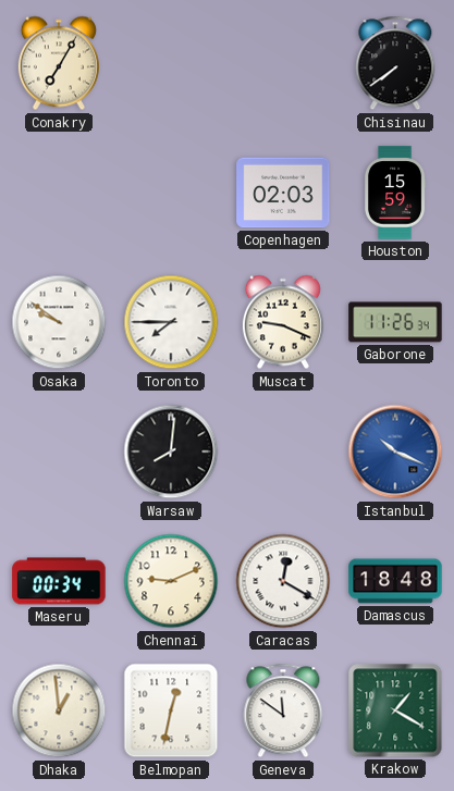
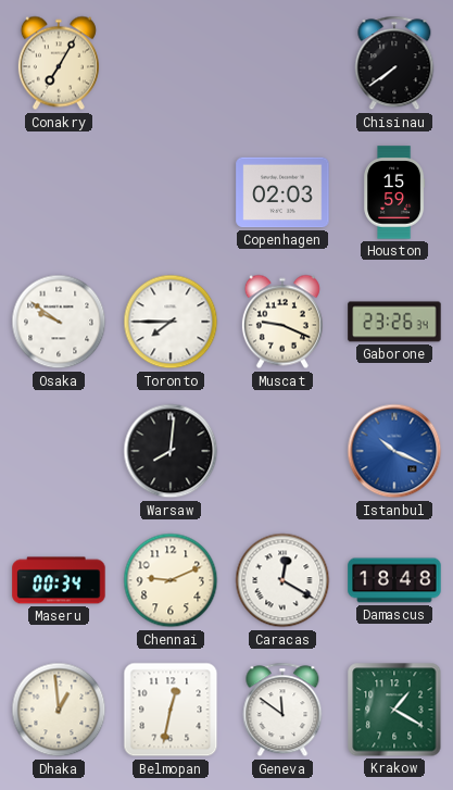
Gaborone: 11:26 -> 23:26
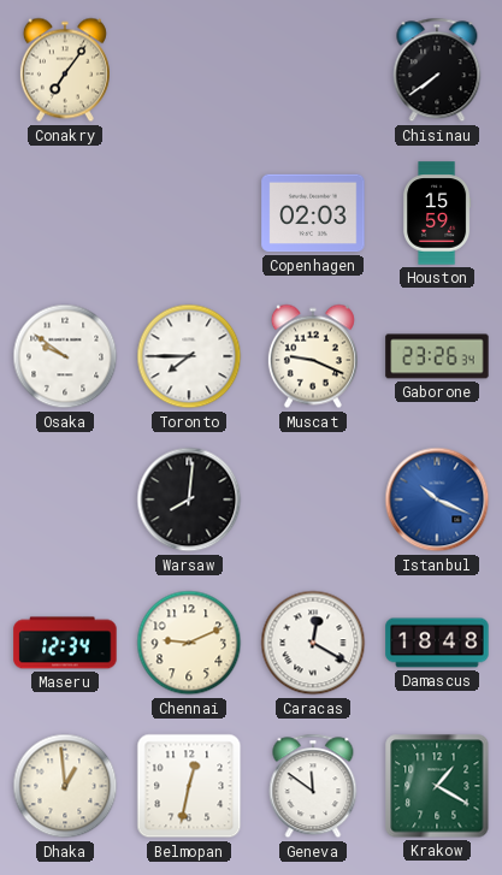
Conakry: 7:05 -> 7:06
Maseru: 00:34 -> 12:34
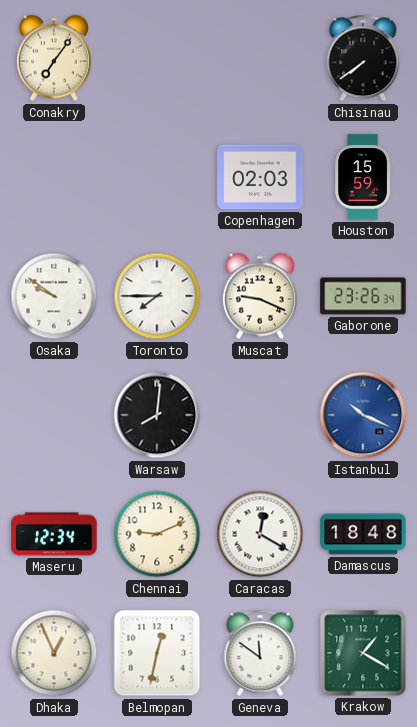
Dhaka: 12:59 -> 12:56
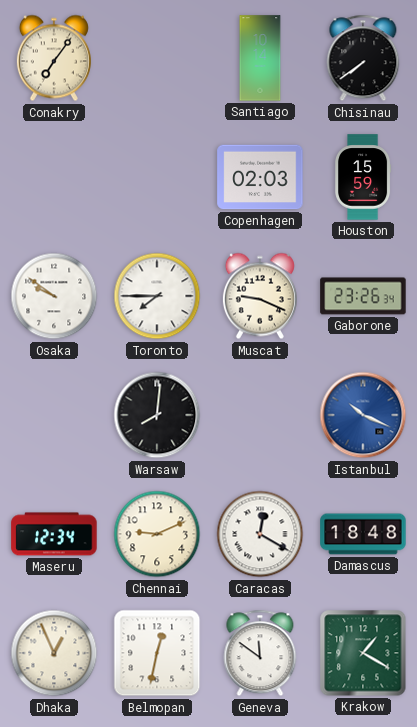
Santiago: none -> 10:14
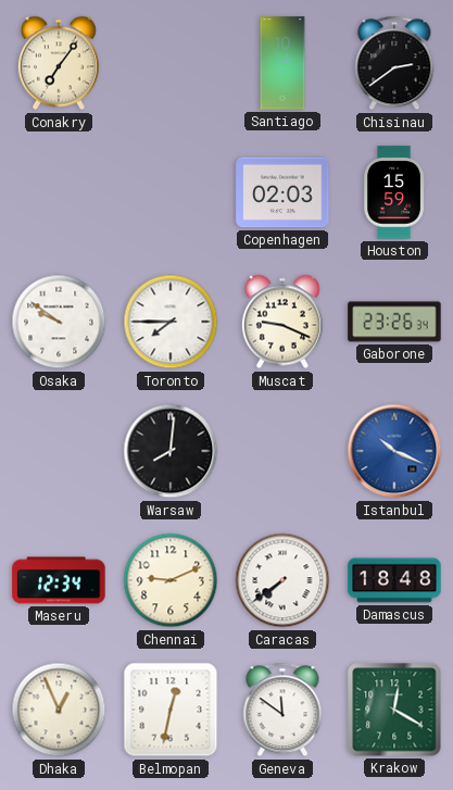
Chisinau: 7:39 -> 2:39
Caracas: 12:20 -> 7:39
Krakow: 1:20 -> 12:20
